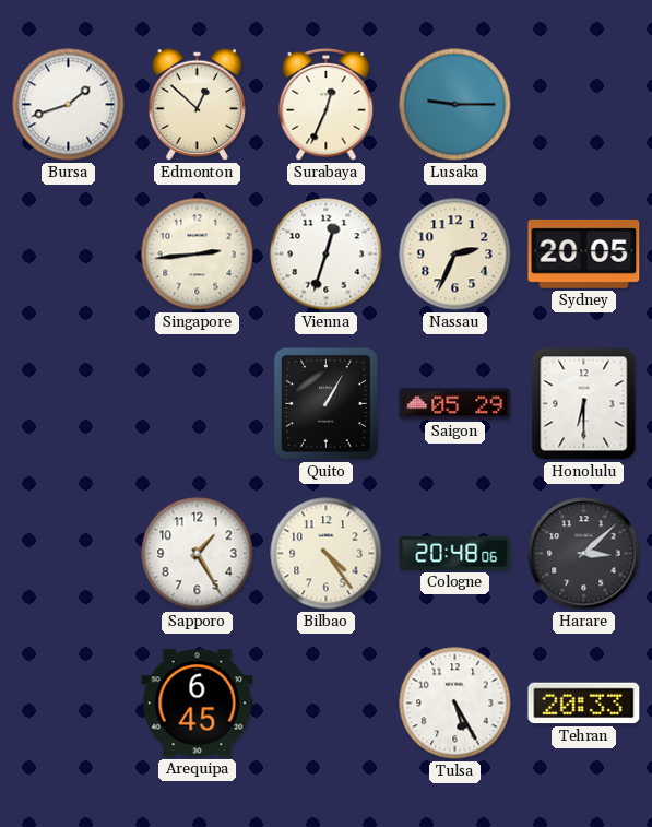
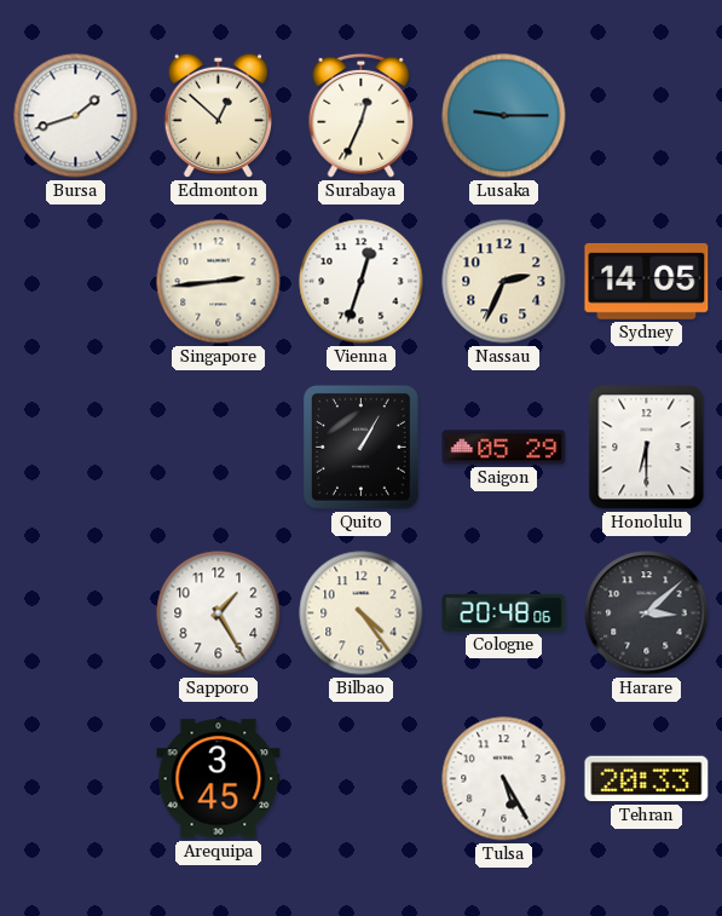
Sydney: 20:05 -> 14:05
Arequipa: 6:45 -> 3:45
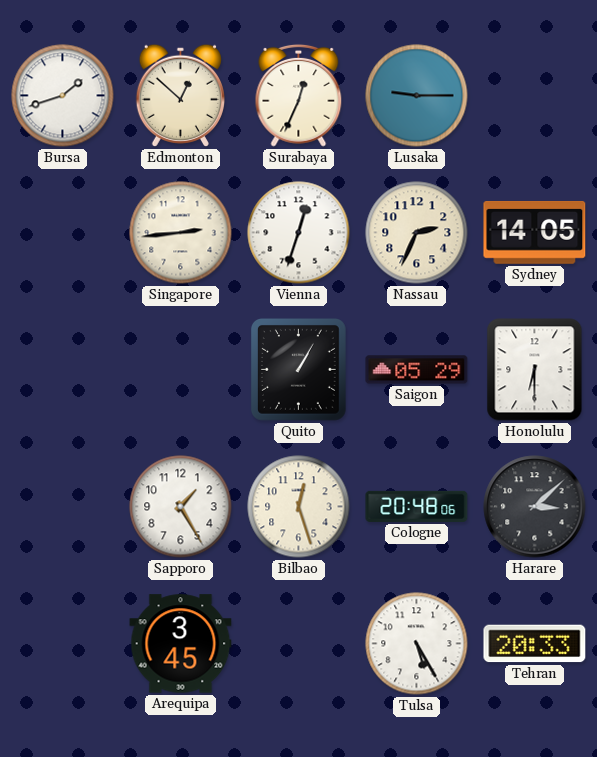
Bilbao: 4:24 -> 12:27
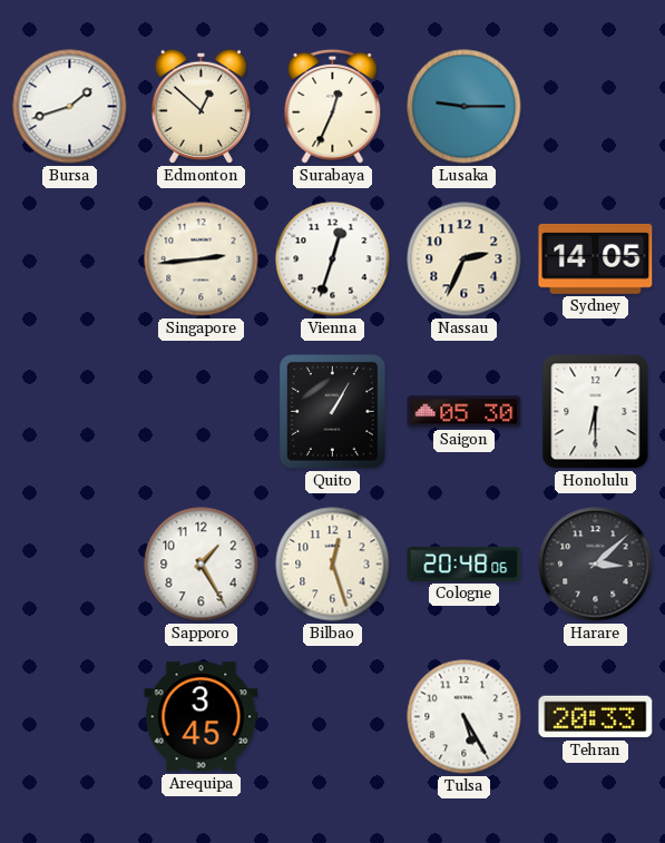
Saigon: 05:29 -> 05:30
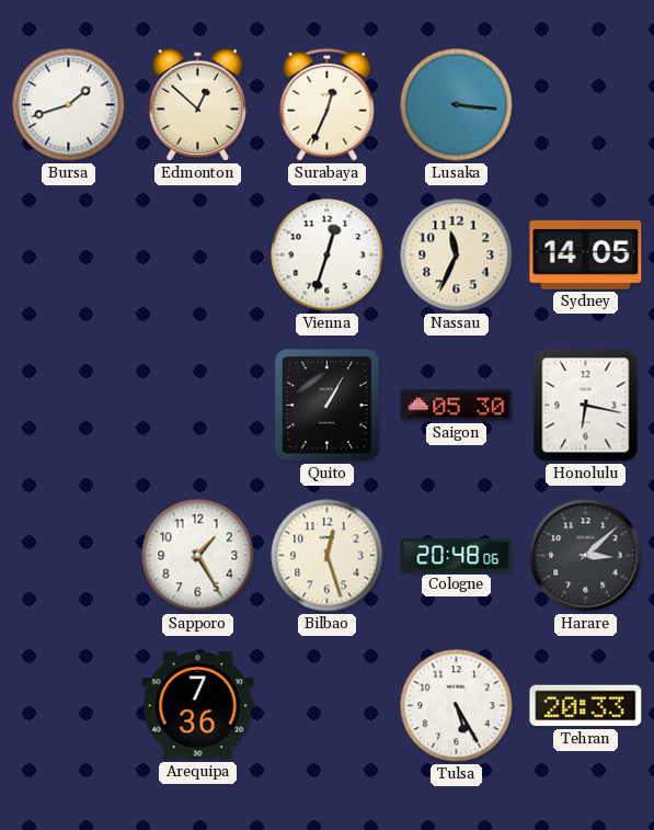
Lusaka: 9:15 -> 3:16
Singapore: 2:44 -> none
Nassau: 2:34 -> 11:34
Honolulu: 6:30 -> 6:17
Arequipa: 3:45 -> 7:36
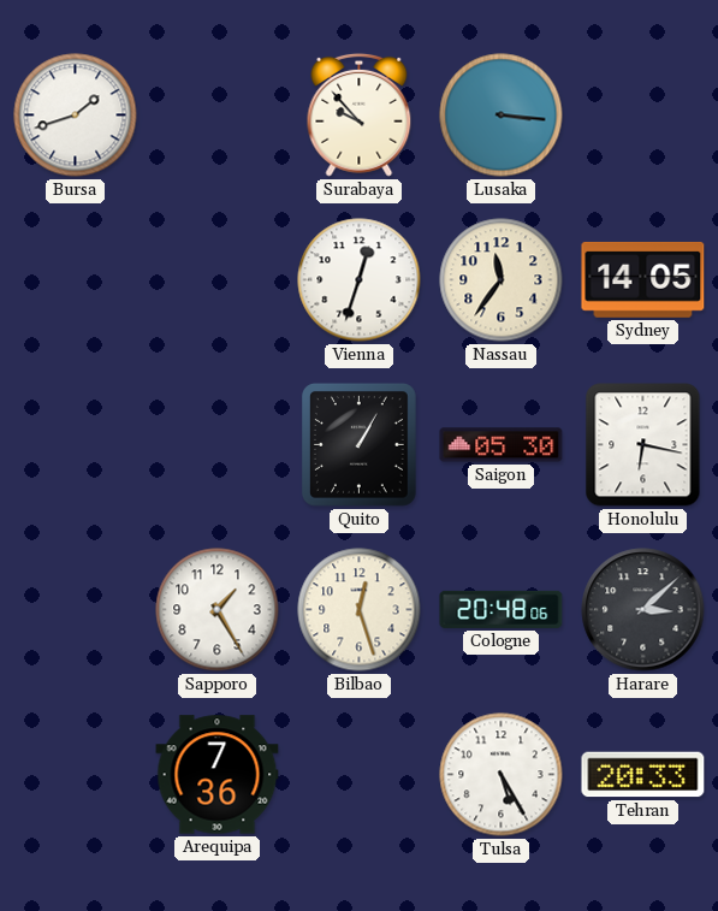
Edmonton: 12:52 -> none
Surabaya: 12:34 -> 9:53
Nassau: 11:34 -> 11:36
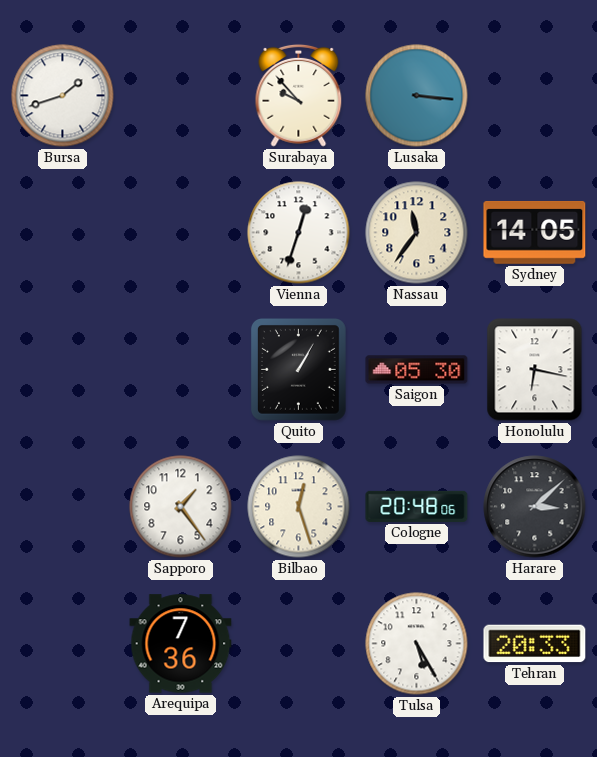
Sapporo: 1:25 -> 1:24
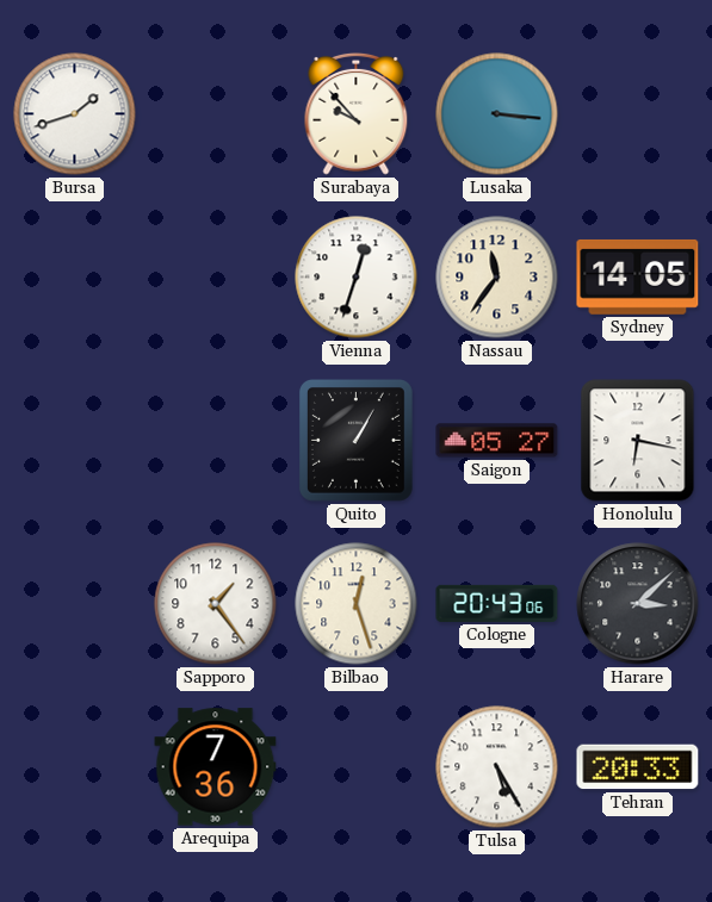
Saigon: 05:30 -> 05:27
Cologne: 20:48 -> 20:43
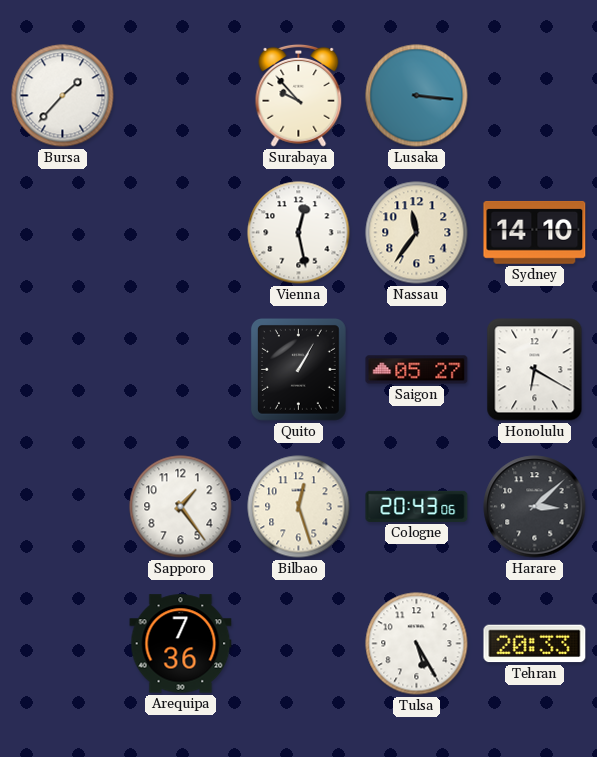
Bursa: 1:42 -> 1:37
Vienna: 12:33 -> 12:28
Sydney: 14:05 -> 14:10
Honolulu: 6:17 -> 6:20
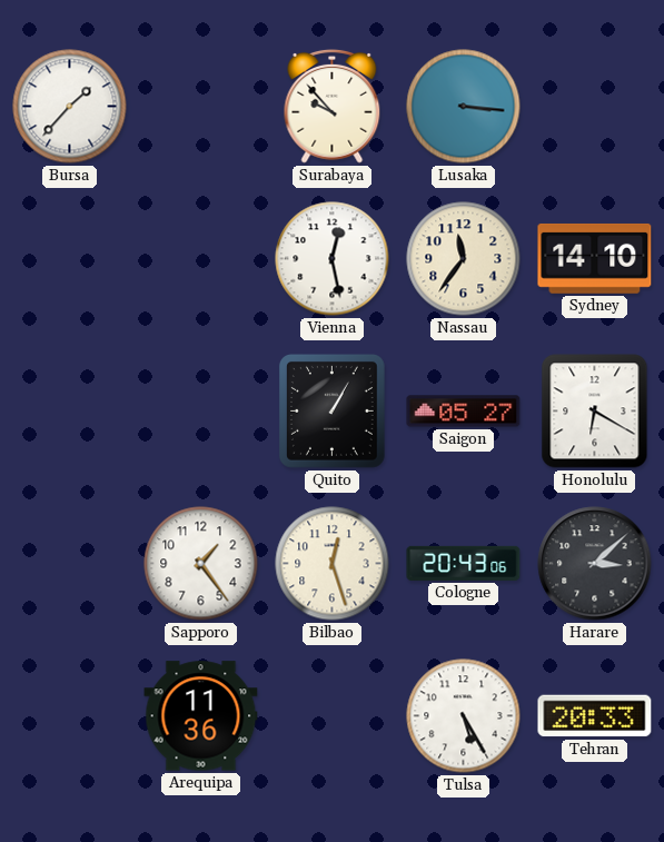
Arequipa: 7:36 -> 11:36
